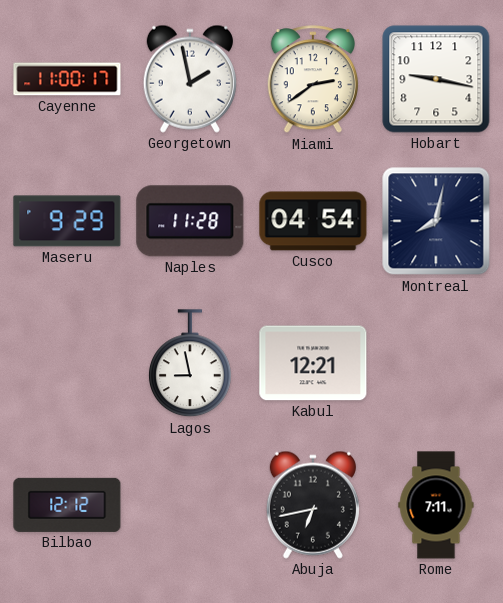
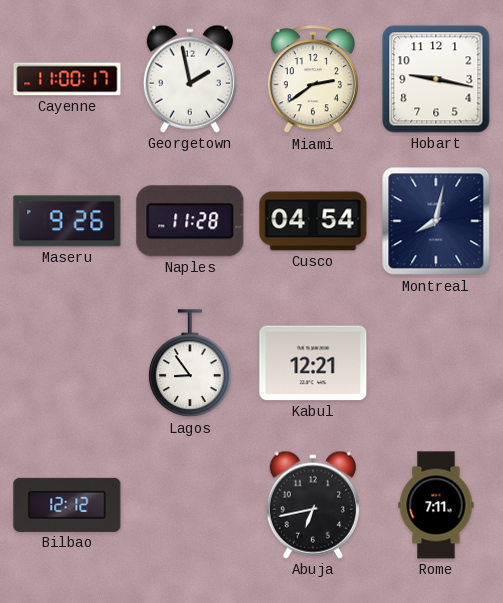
Maseru: 9:29 -> 9:26
Lagos: 8:58 -> 8:54
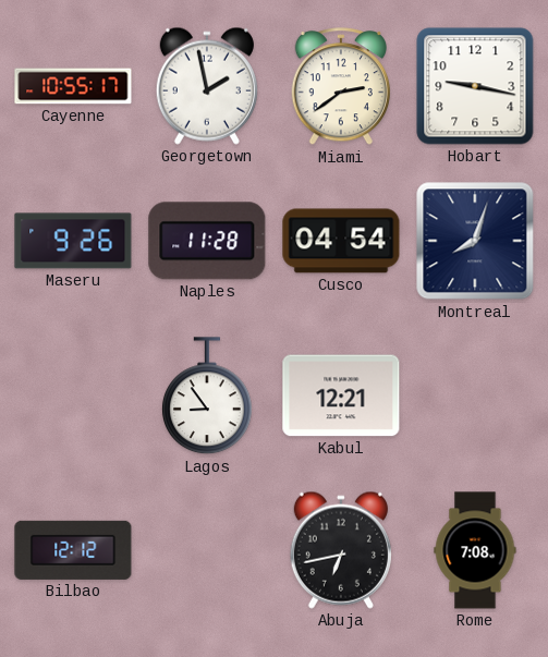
Cayenne: 11:00 -> 10:55
Montreal: 8:02 -> 8:03
Rome: 7:11 -> 7:08
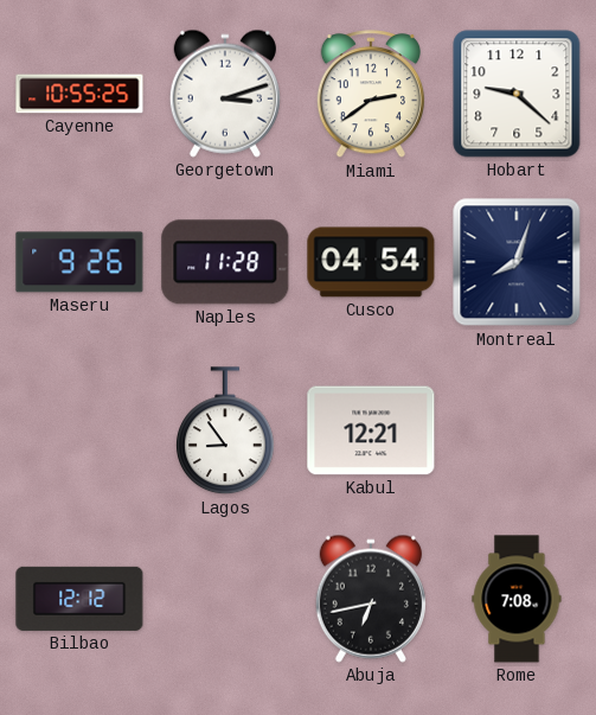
Cayenne: 10:55:17 -> 10:55:25
Georgetown: 1:58 -> 3:12
Hobart: 9:17 -> 9:22
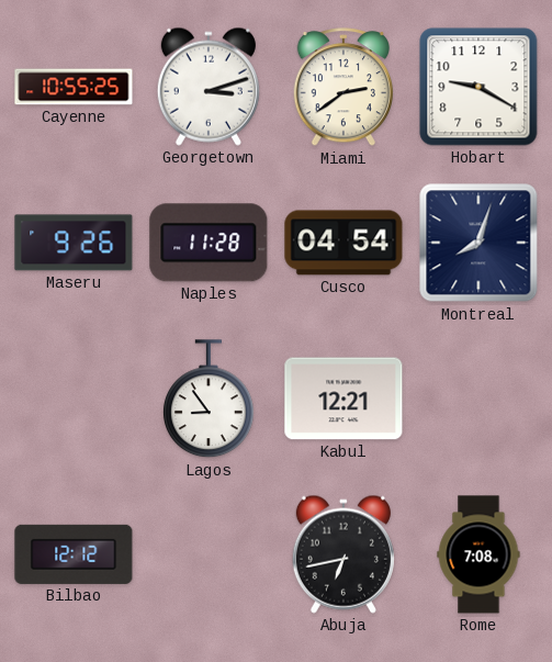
Hobart: 9:22 -> 9:20
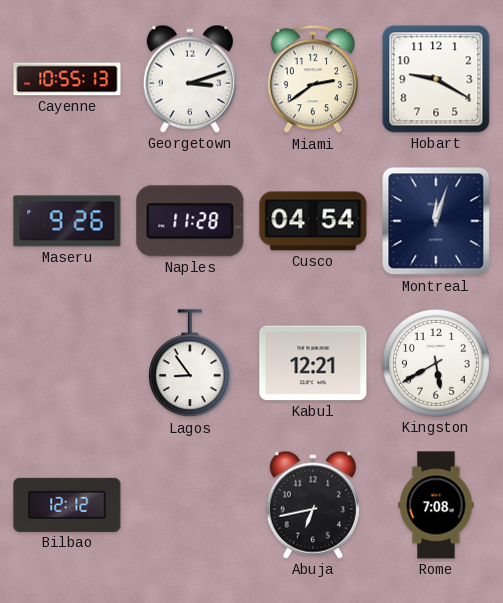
Cayenne: 10:55:25 -> 10:55:13
Montreal: 8:03 -> 12:03
Kingston: none -> 5:40
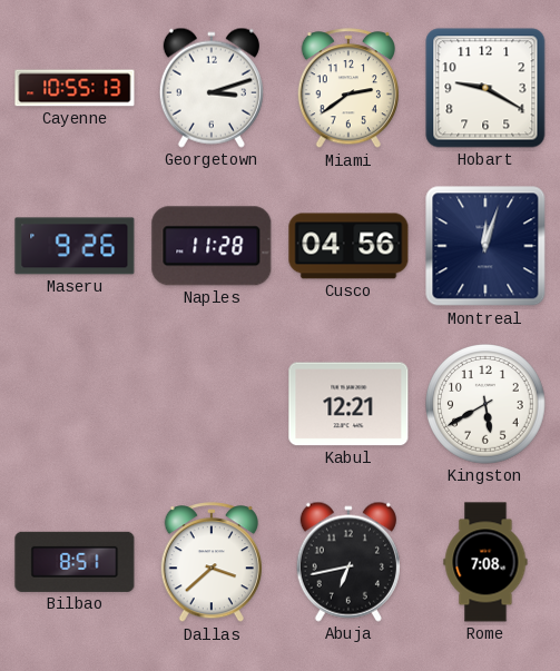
Cusco: 04:54 -> 04:56
Lagos: 8:54 -> none
Bilbao: 12:12 -> 8:51
Dallas: none -> 3:38
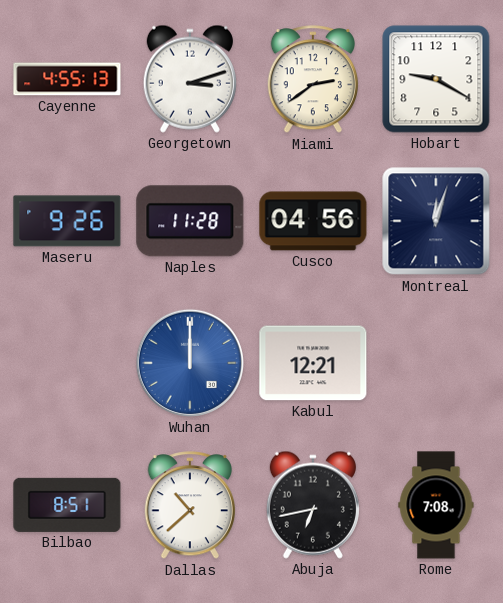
Cayenne: 10:55 -> 4:55
Wuhan: none -> 12:00
Kingston: 5:40 -> none
Dallas: 3:38 -> 10:38
